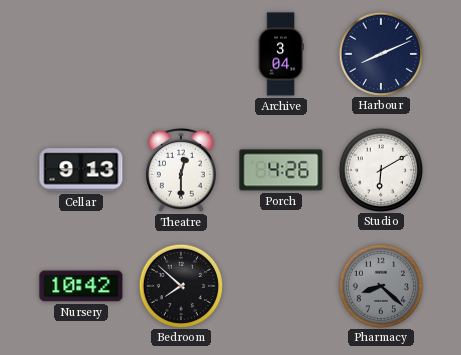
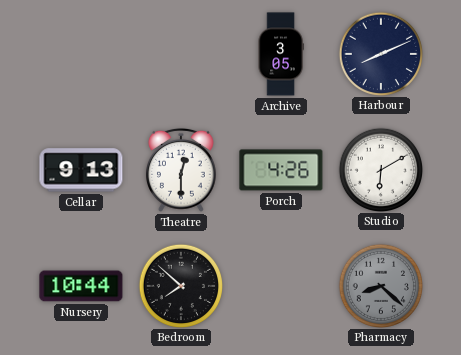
Archive: 3:04 -> 3:05
Nursery: 10:42 -> 10:44
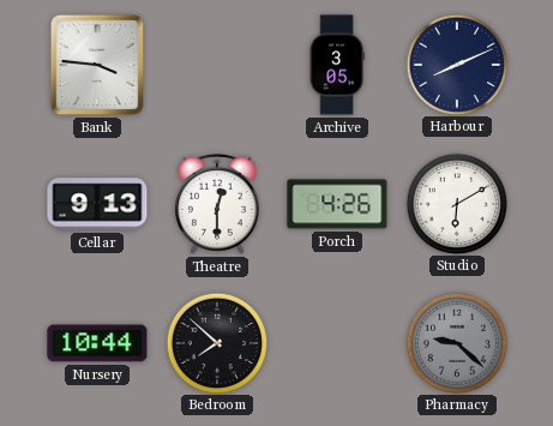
Bank: none -> 3:46
Pharmacy: 8:22 -> 9:22
